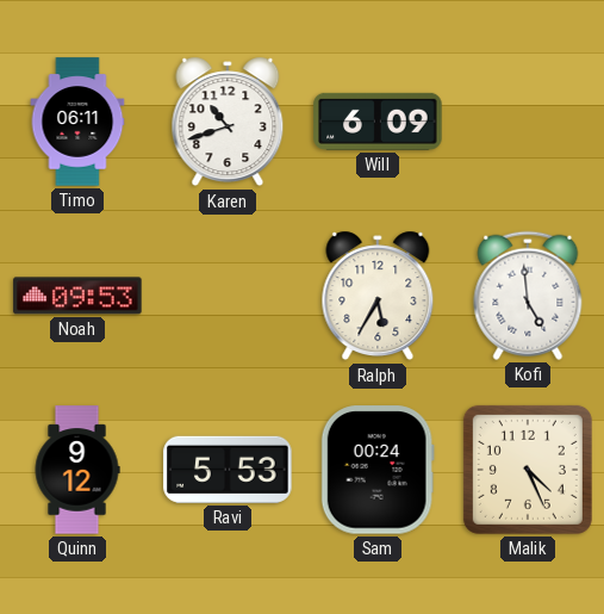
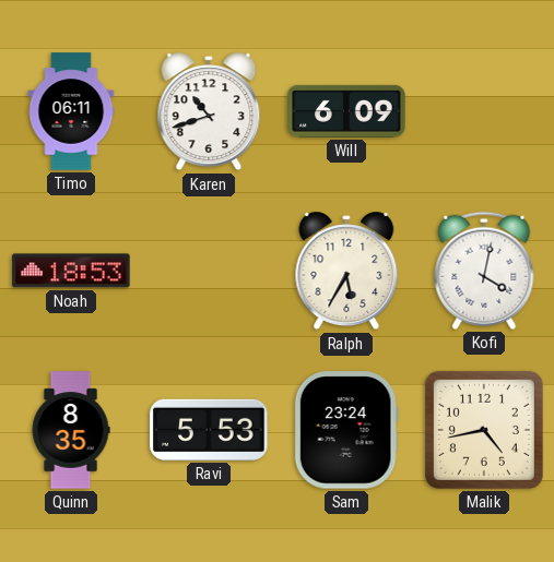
Noah: 09:53 -> 18:53
Kofi: 4:59 -> 4:02
Quinn: 9:12 -> 8:35
Sam: 00:24 -> 23:24
Malik: 4:26 -> 4:43
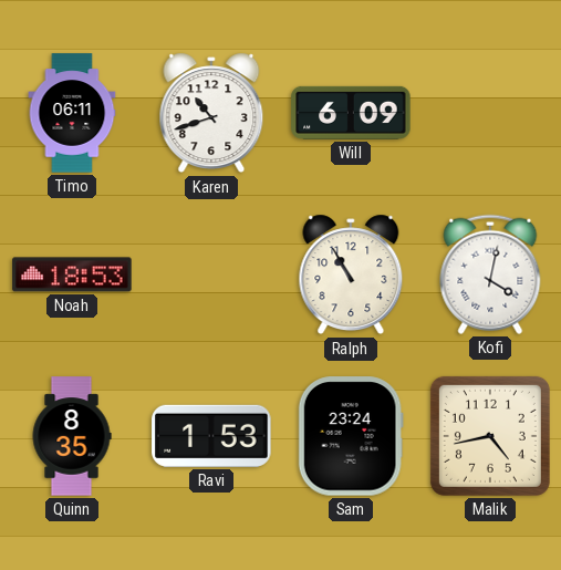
Ralph: 5:35 -> 10:55
Ravi: 5:53 -> 1:53
